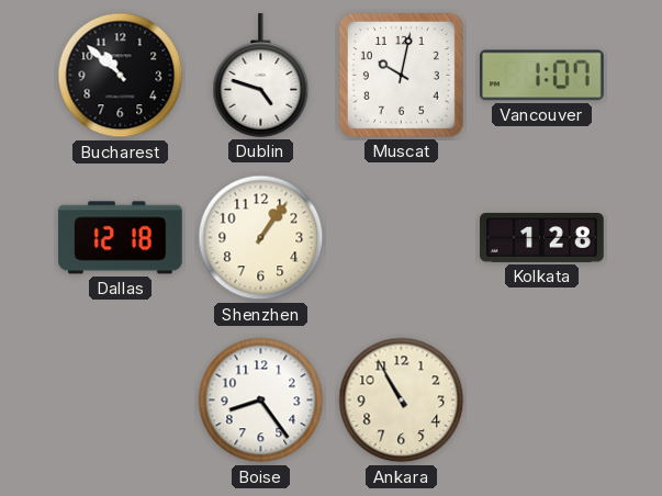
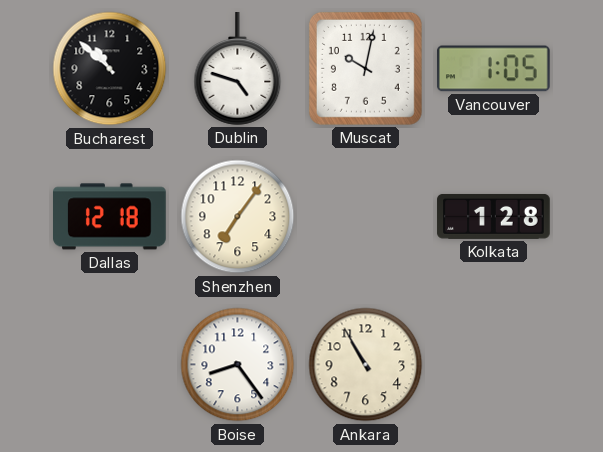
Vancouver: 1:07 -> 1:05
Shenzhen: 1:06 -> 7:06
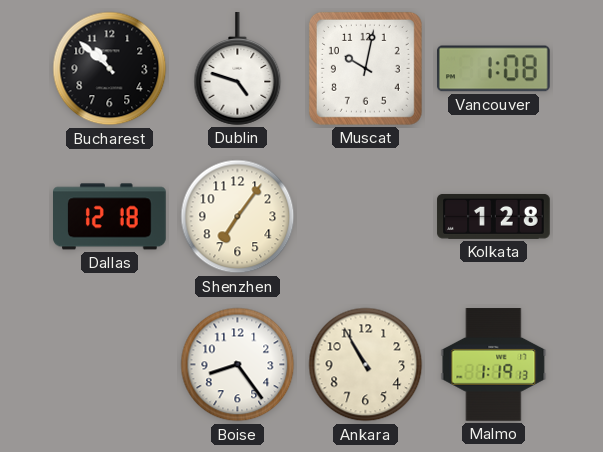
Vancouver: 1:05 -> 1:08
Malmo: none -> 1:19
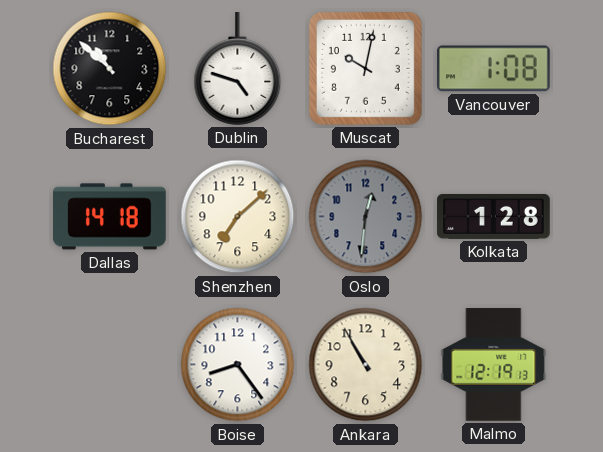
Dallas: 12:18 -> 14:18
Shenzhen: 7:06 -> 7:08
Oslo: none -> 12:31
Malmo: 1:19 -> 12:19
